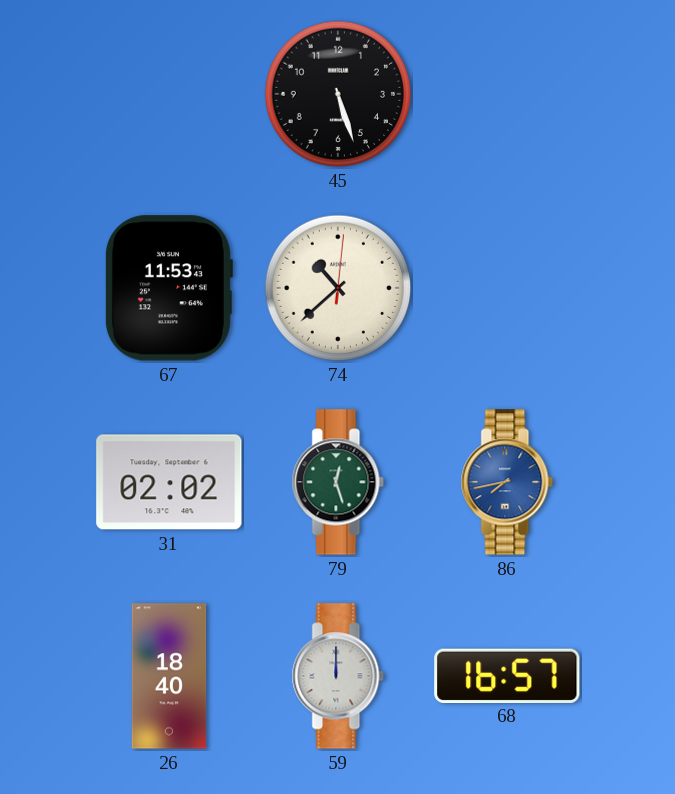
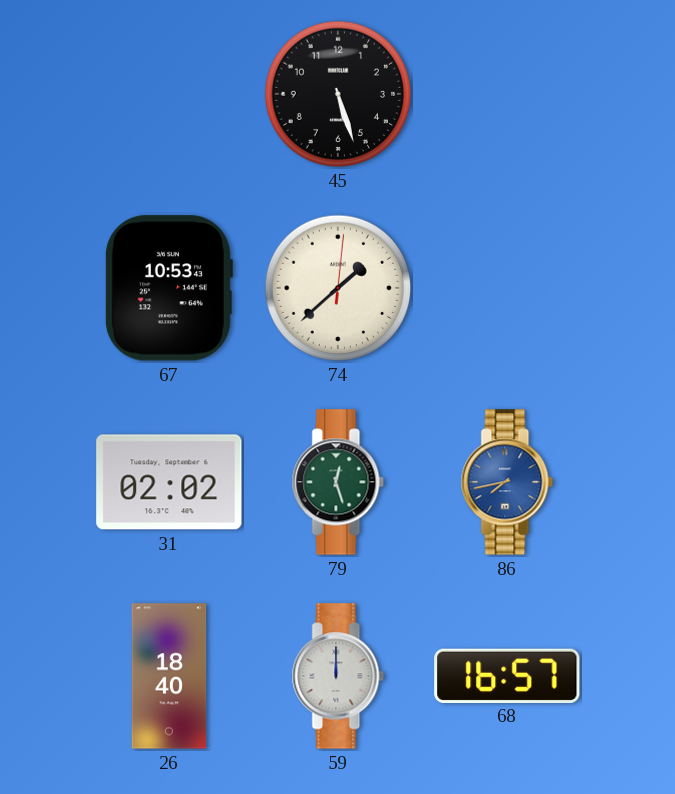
67: 11:53 -> 10:53
74: 10:38 -> 1:38
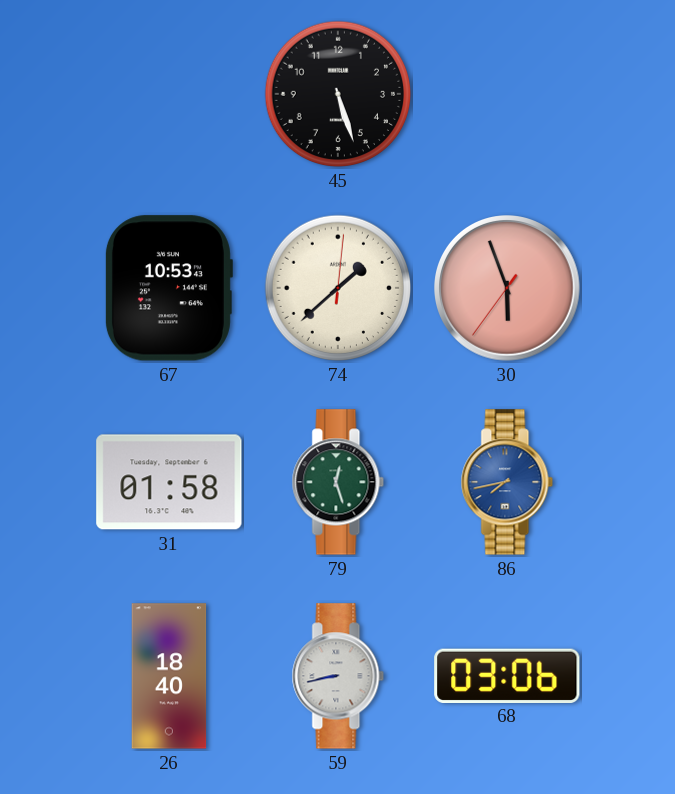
30: none -> 5:56
31: 02:02 -> 01:58
59: 12:00 -> 8:43
68: 16:57 -> 03:06
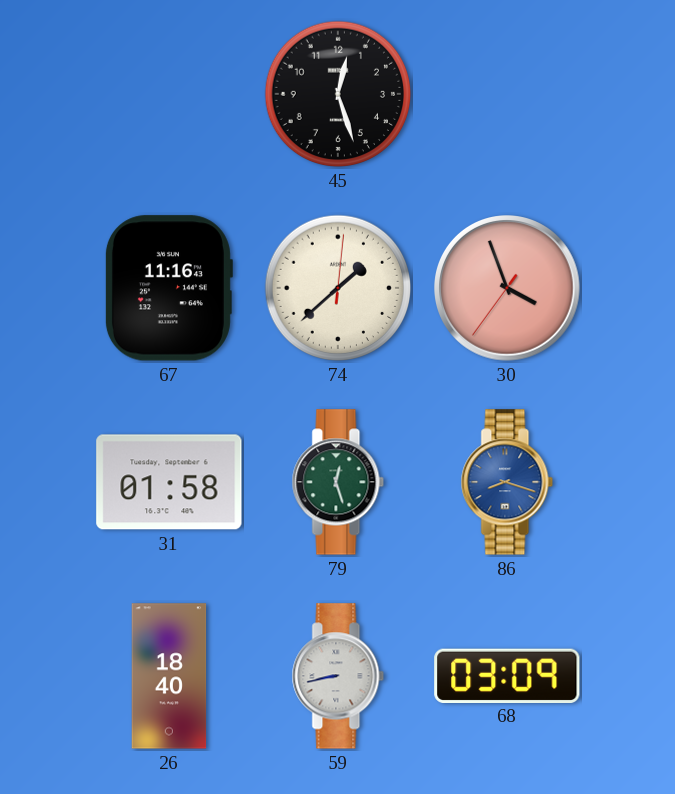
45: 5:27 -> 12:27
67: 10:53 -> 11:16
30: 5:56 -> 3:56
86: 7:43 -> 8:18
68: 03:06 -> 03:09
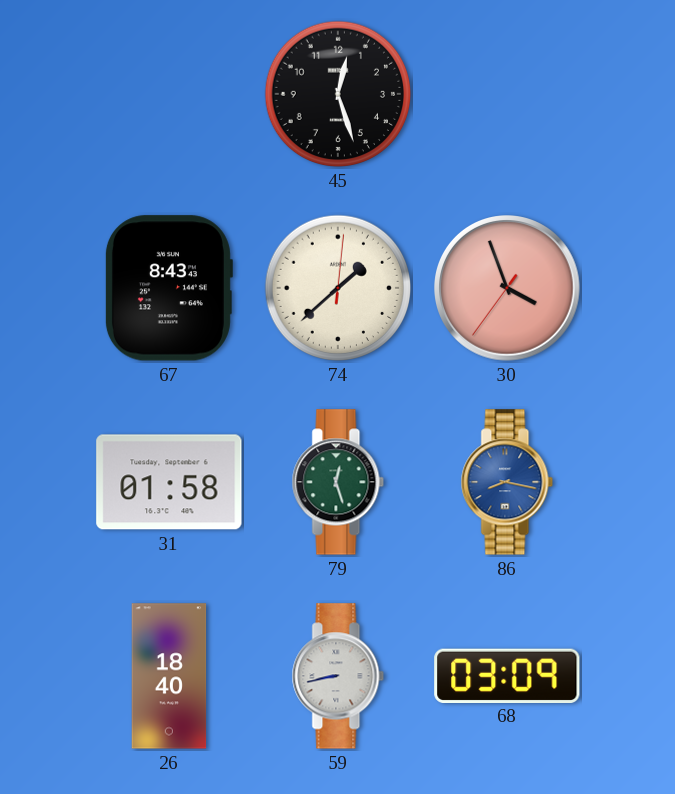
67: 11:16 -> 8:43
86: 8:18 -> 8:17
